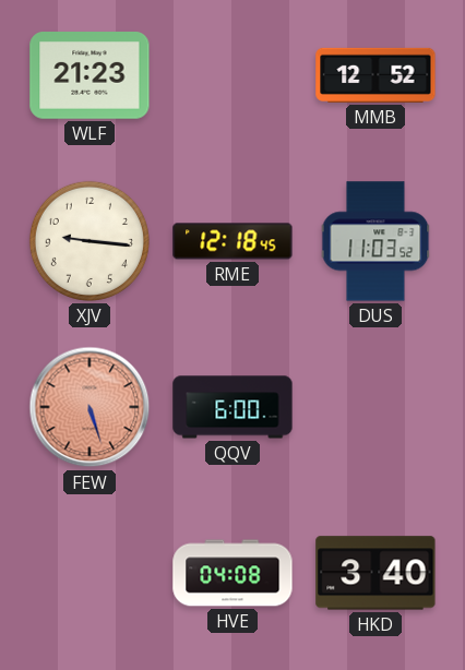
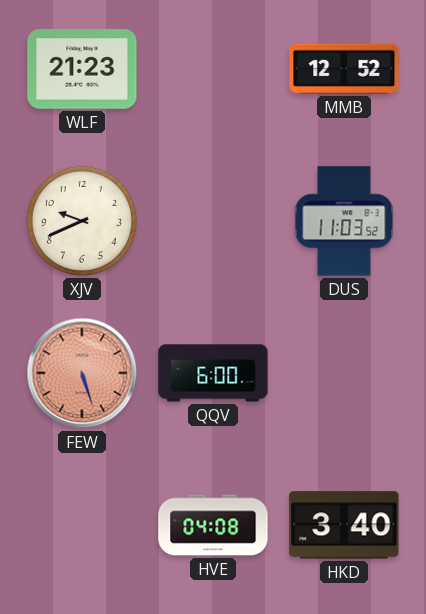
XJV: 9:16 -> 9:41
RME: 12:18 -> none
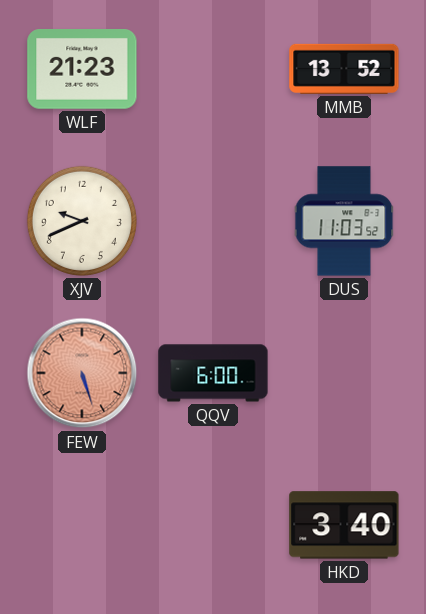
MMB: 12:52 -> 13:52
HVE: 04:08 -> none
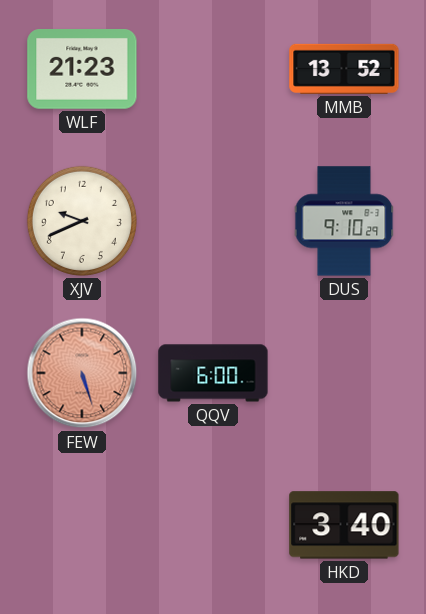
DUS: 11:03 -> 9:10
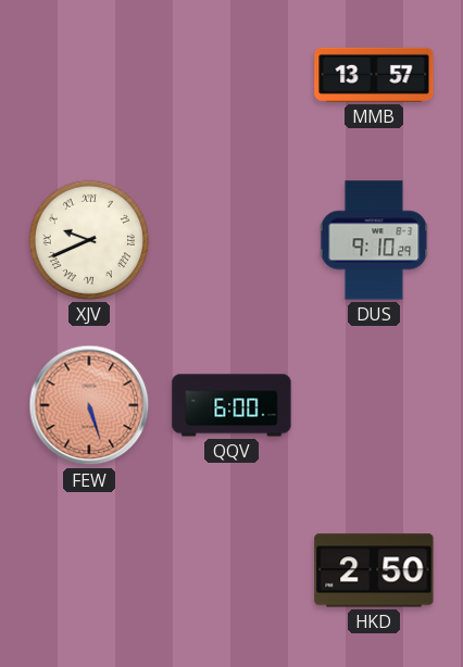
WLF: 21:23 -> none
MMB: 13:52 -> 13:57
XJV numerals: Arabic -> Roman
HKD: 3:40 -> 2:50
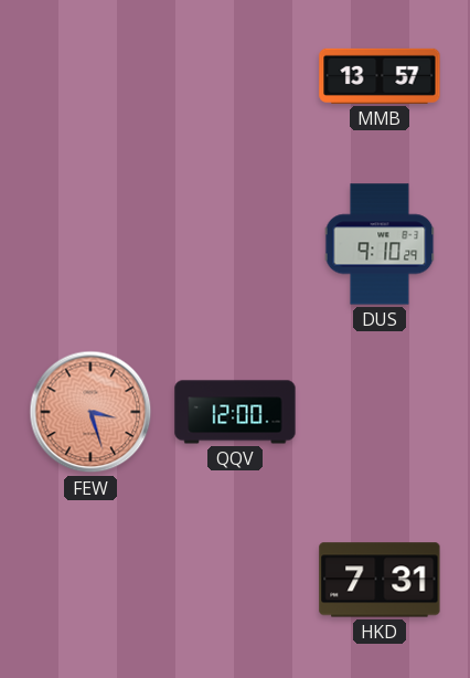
XJV: 9:41 -> none
FEW: 5:27 -> 3:27
QQV: 6:00 -> 12:00
HKD: 2:50 -> 7:31
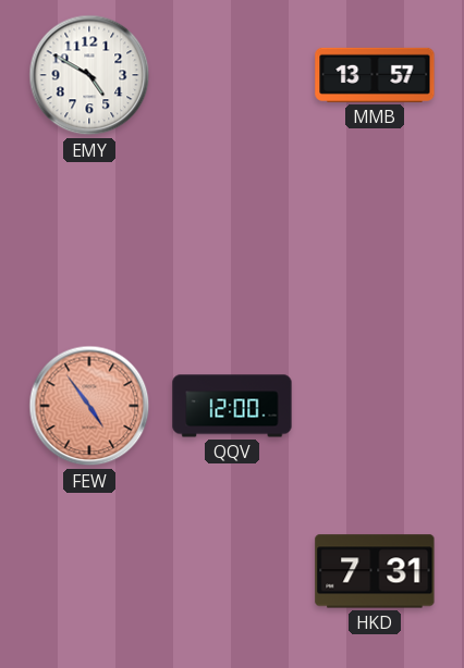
EMY: none -> 4:50
DUS: 9:10 -> none
FEW: 3:27 -> 4:54
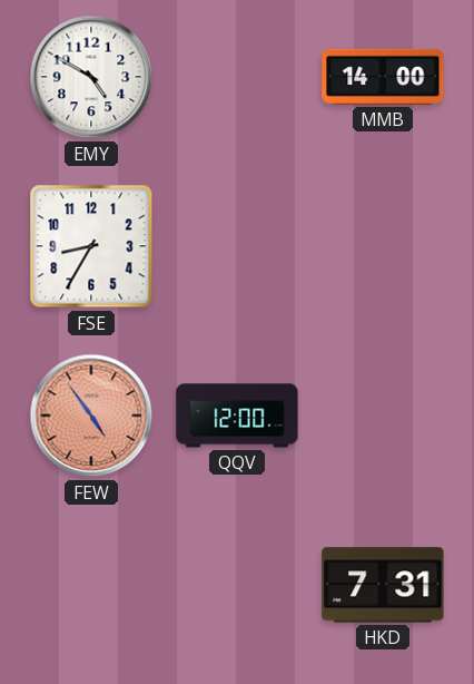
MMB: 13:57 -> 14:00
FSE: none -> 8:35
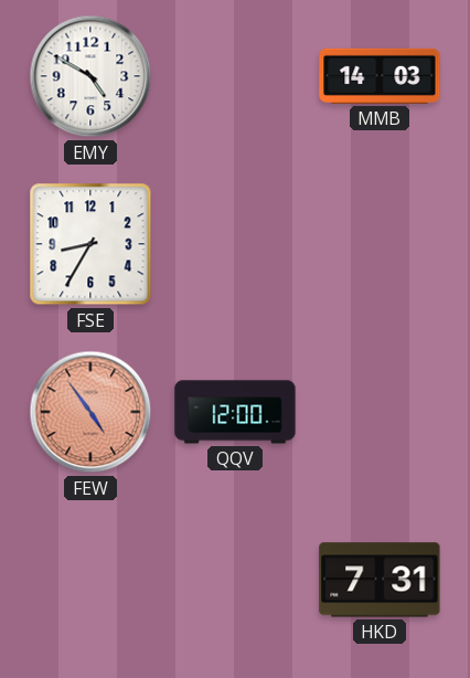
MMB: 14:00 -> 14:03
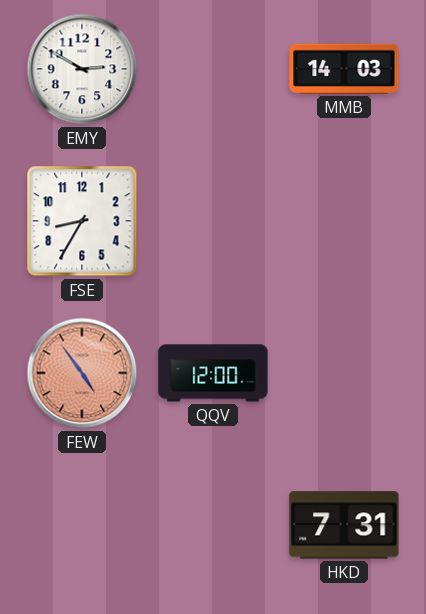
EMY: 4:50 -> 2:50
